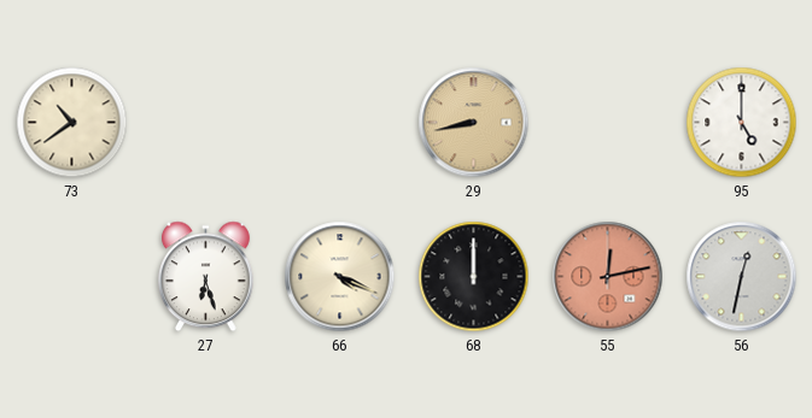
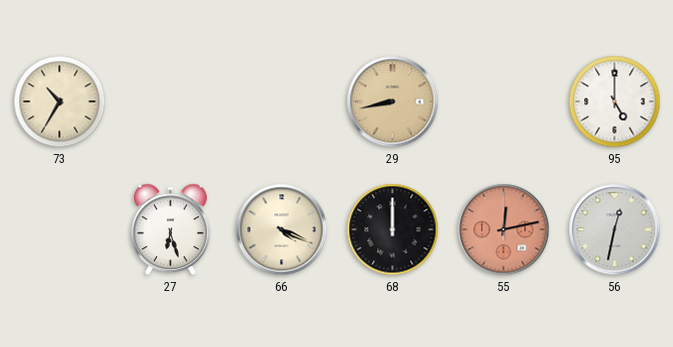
73: 10:39 -> 10:35
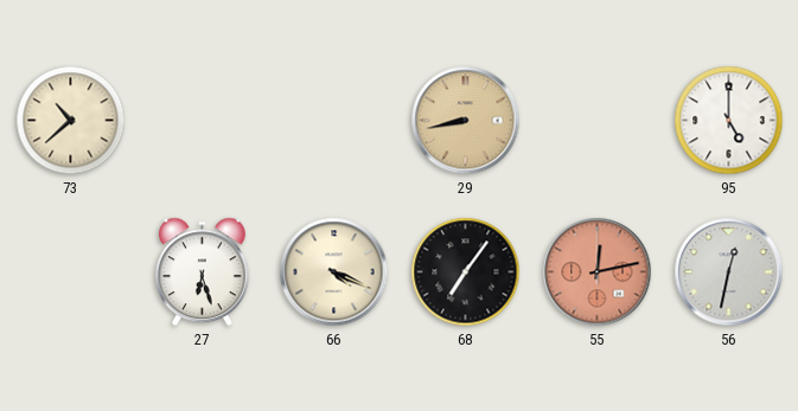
73: 10:35 -> 10:38
68: 12:00 -> 7:06
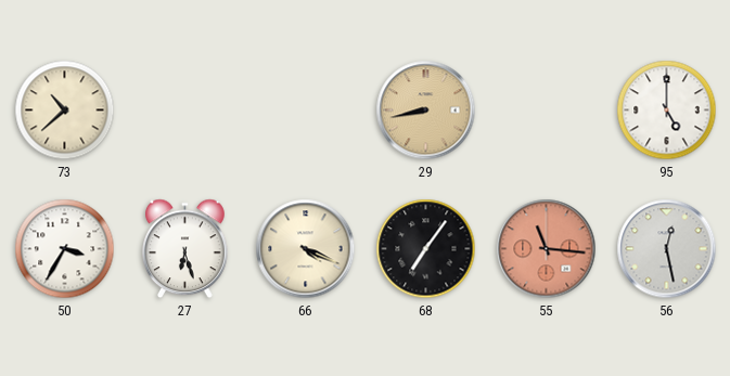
50: none -> 3:35
55: 12:13 -> 11:16
56: 12:32 -> 12:28
